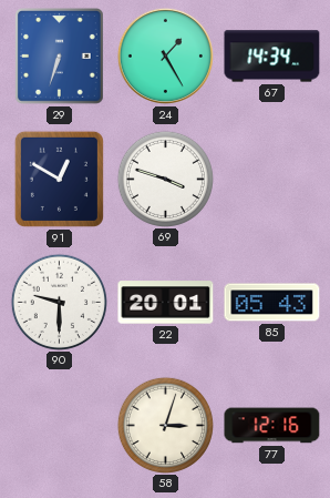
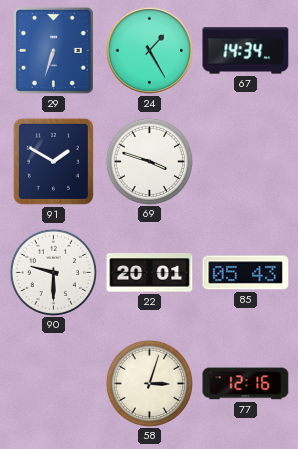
91: 12:50 -> 1:50
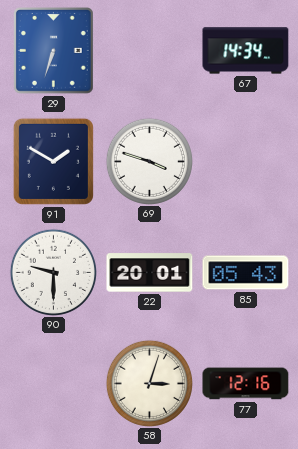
24: 1:25 -> none
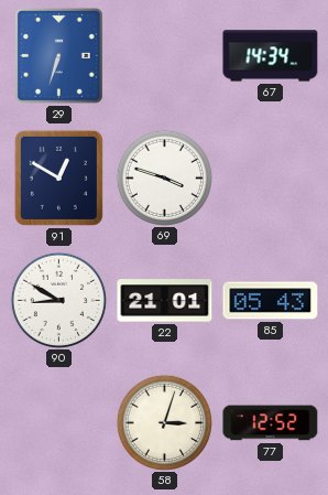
91: 1:50 -> 12:50
90: 9:30 -> 8:50
22: 20:01 -> 21:01
77: 12:16 -> 12:52
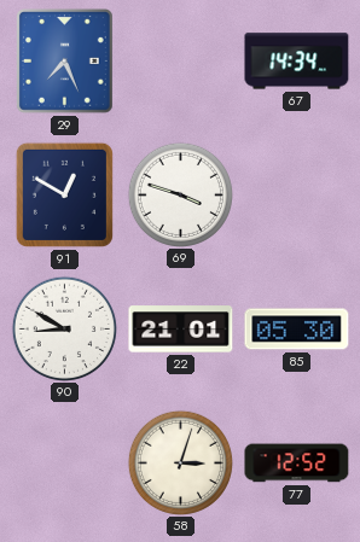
29: 6:33 -> 7:26
85: 05:43 -> 05:30
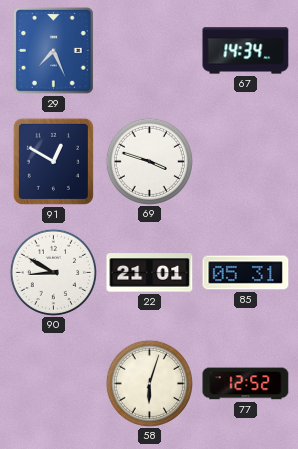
85: 05:30 -> 05:31
58: 3:03 -> 6:03
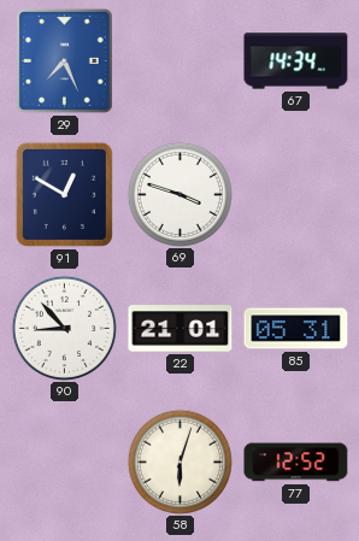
90: 8:50 -> 8:53
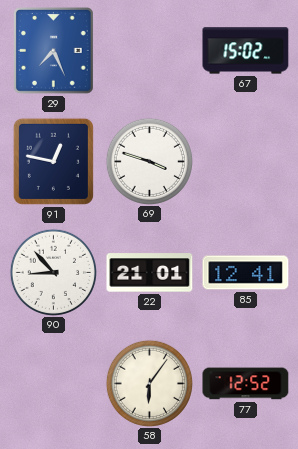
67: 14:34 -> 15:02
91: 12:50 -> 12:47
85: 05:31 -> 12:41
58: 6:03 -> 6:06
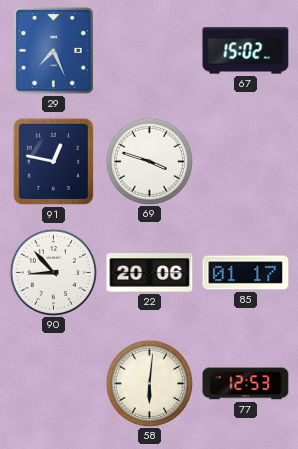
22: 21:01 -> 20:06
85: 12:41 -> 01:17
58: 6:06 -> 6:01
77: 12:52 -> 12:53
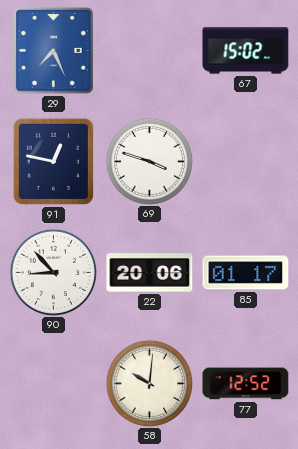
58: 6:01 -> 10:01
77: 12:53 -> 12:52
